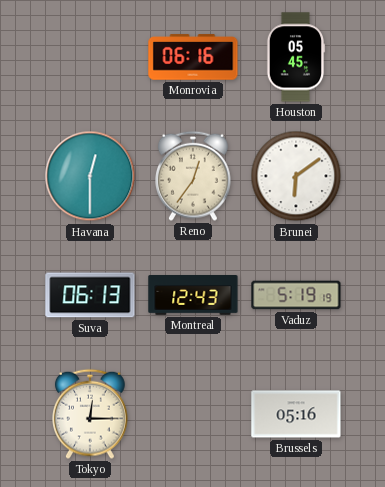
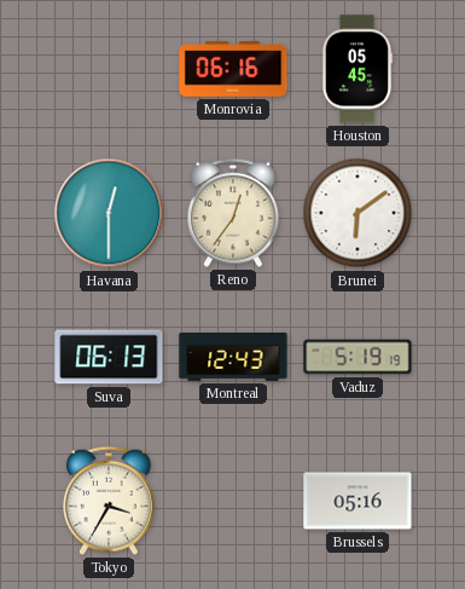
Tokyo: 12:15 -> 3:35
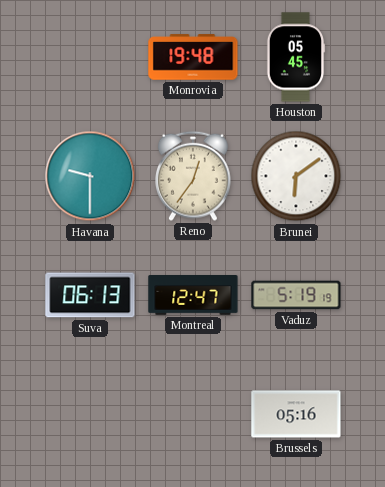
Monrovia: 06:16 -> 19:48
Havana: 12:30 -> 9:30
Montreal: 12:43 -> 12:47
Tokyo: 3:35 -> none
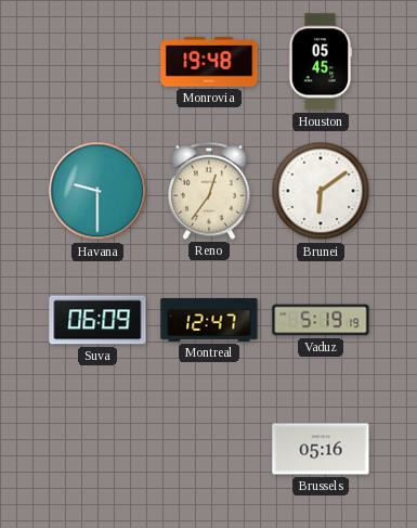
Suva: 06:13 -> 06:09
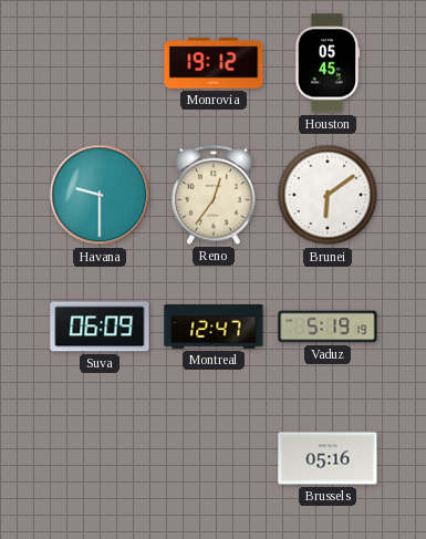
Monrovia: 19:48 -> 19:12
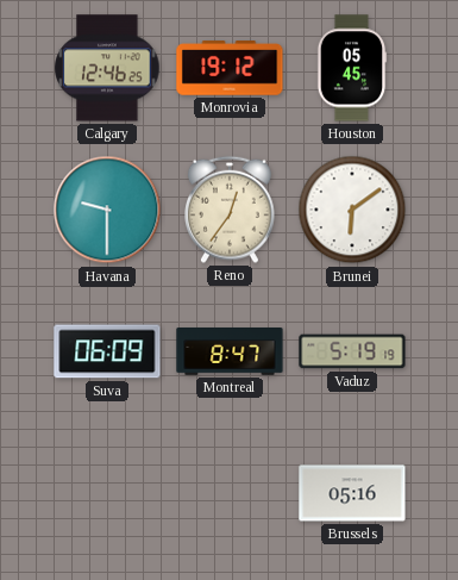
Calgary: none -> 12:46
Montreal: 12:47 -> 8:47
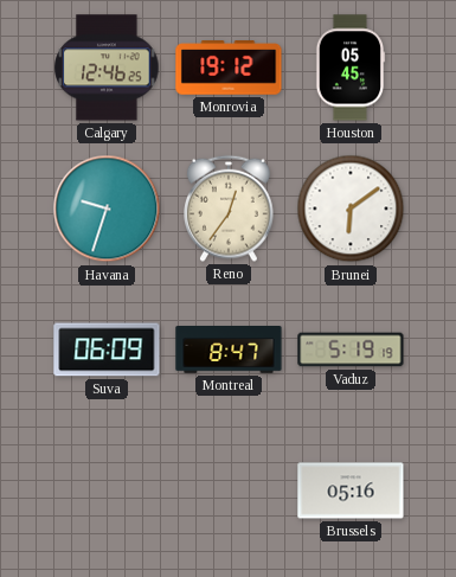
Havana: 9:30 -> 9:33
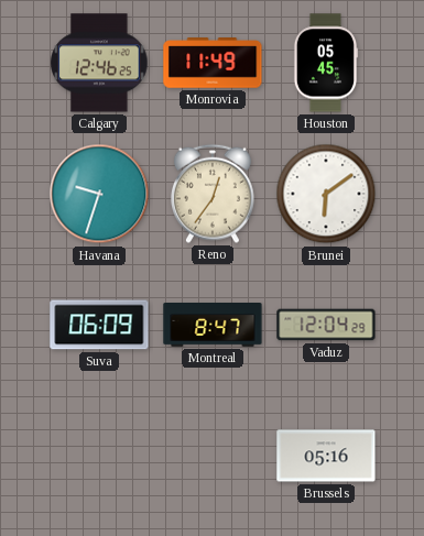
Monrovia: 19:12 -> 11:49
Vaduz: 5:19 -> 12:04
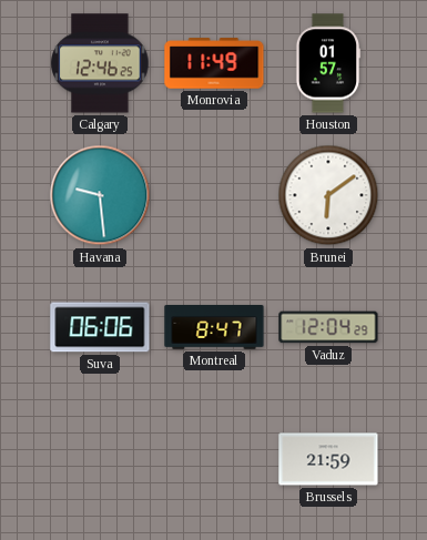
Houston: 05:45 -> 01:57
Havana: 9:33 -> 9:29
Reno: 12:36 -> none
Suva: 06:09 -> 06:06
Brussels: 05:16 -> 21:59
